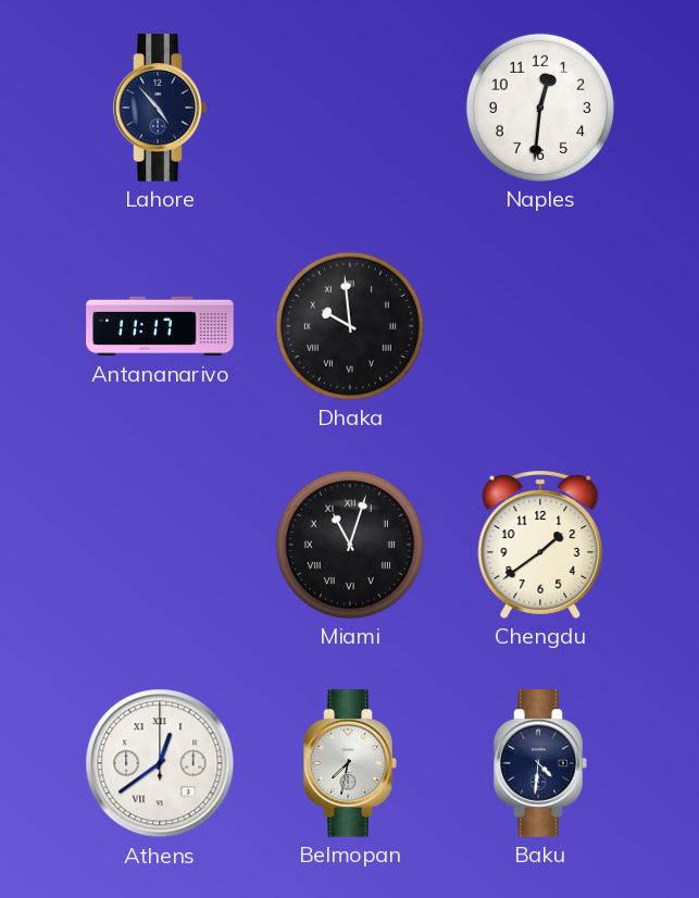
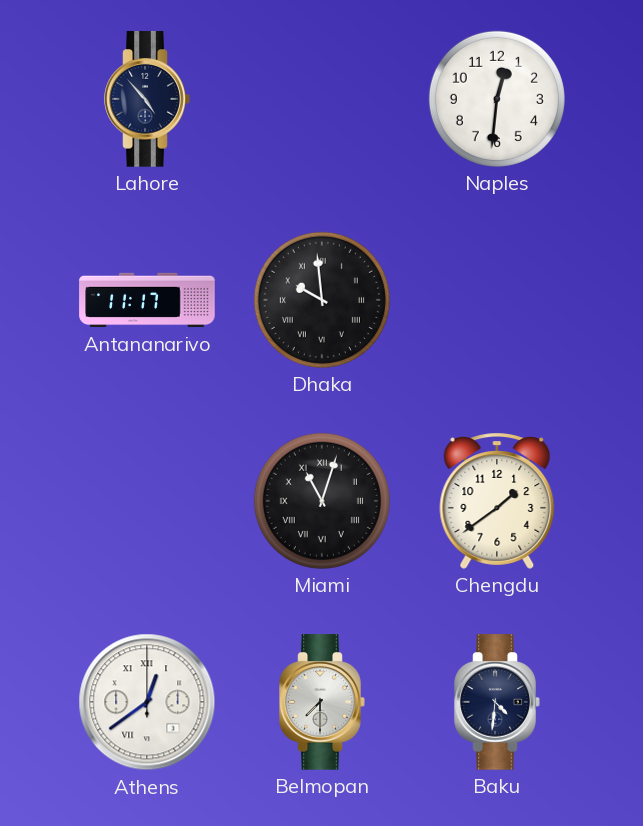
Belmopan: 7:32 -> 7:30
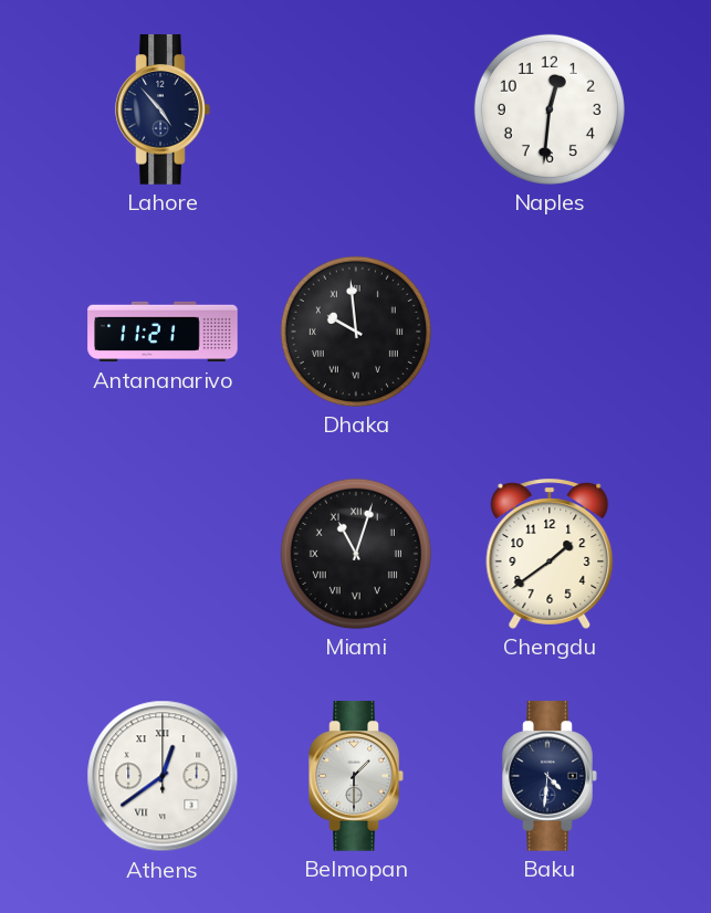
Antananarivo: 11:17 -> 11:21
Belmopan: 7:30 -> 1:30
